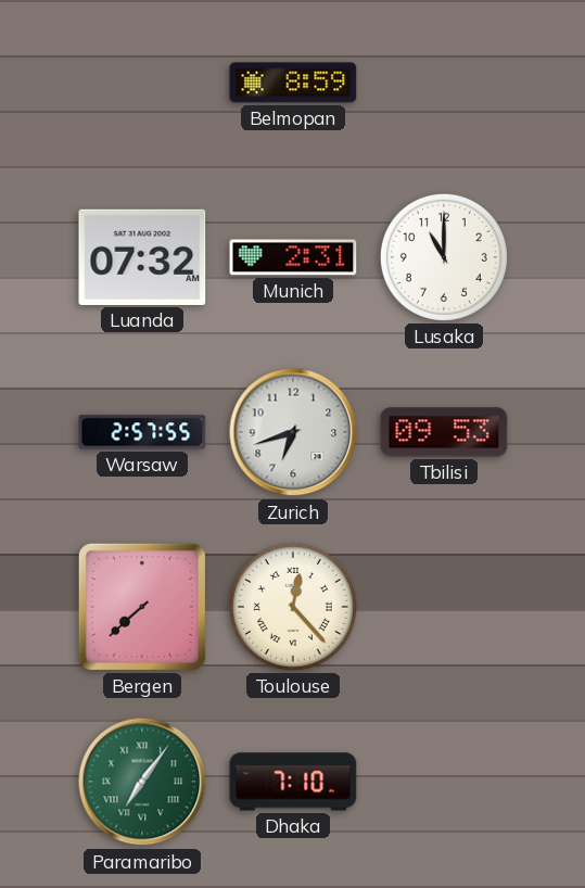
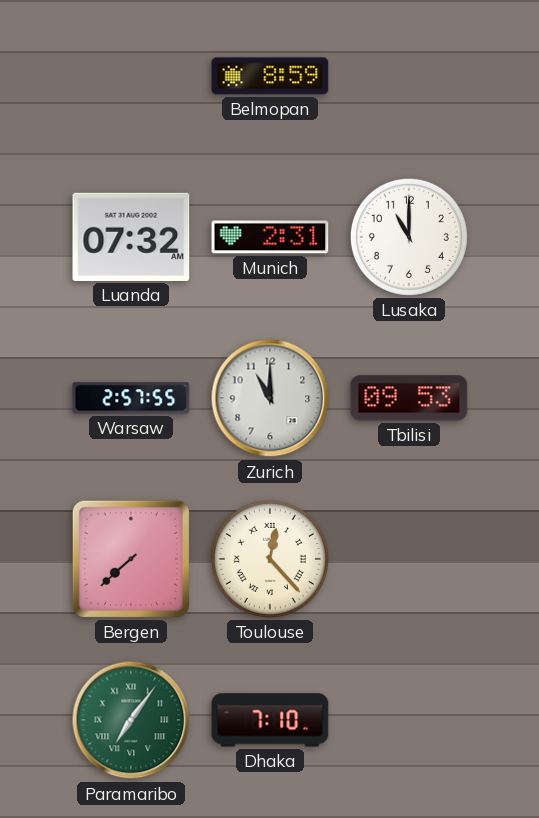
Zurich: 6:42 -> 11:00
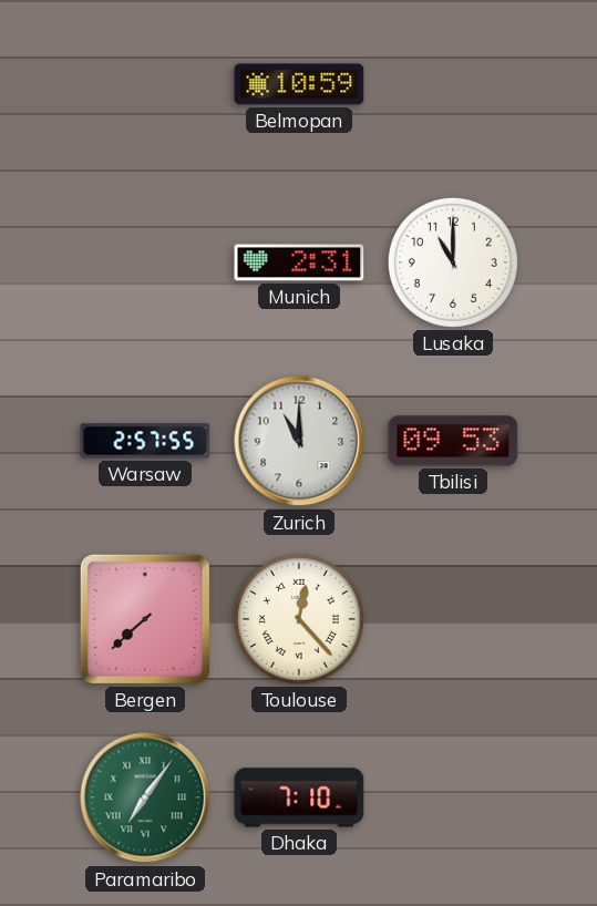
Belmopan: 8:59 -> 10:59
Luanda: 07:32 -> none
